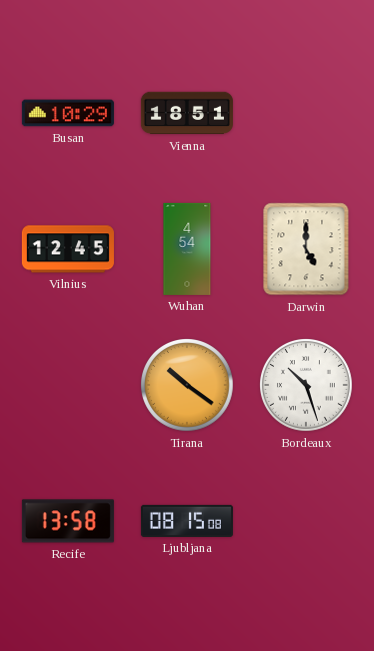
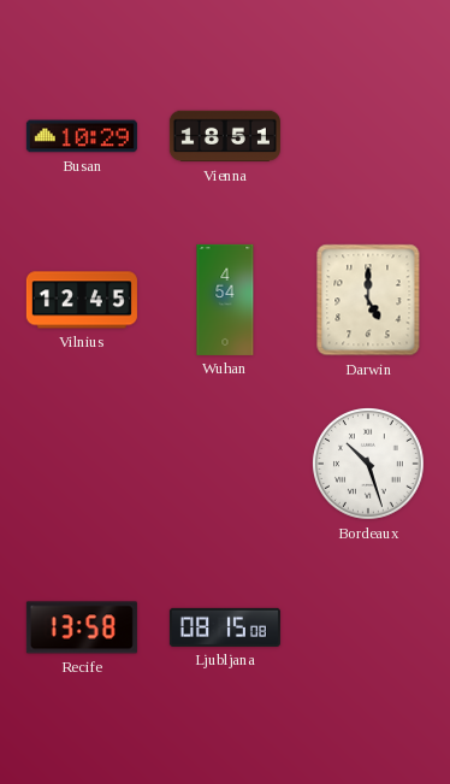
Tirana: 10:21 -> none
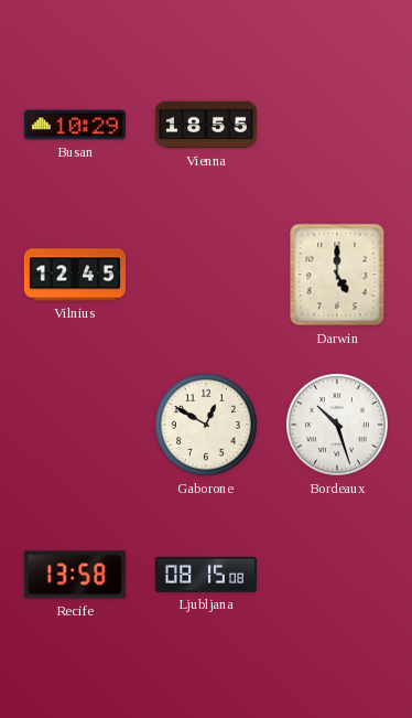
Vienna: 18:51 -> 18:55
Wuhan: 4:54 -> none
Gaborone: none -> 12:50
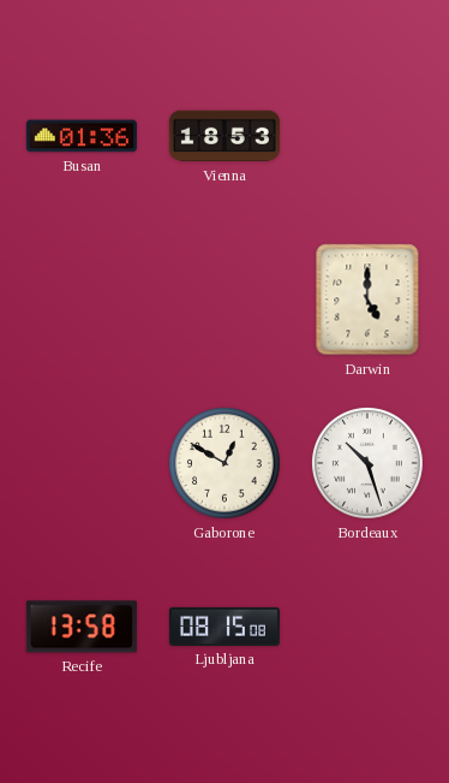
Busan: 10:29 -> 01:36
Vienna: 18:55 -> 18:53
Vilnius: 12:45 -> none
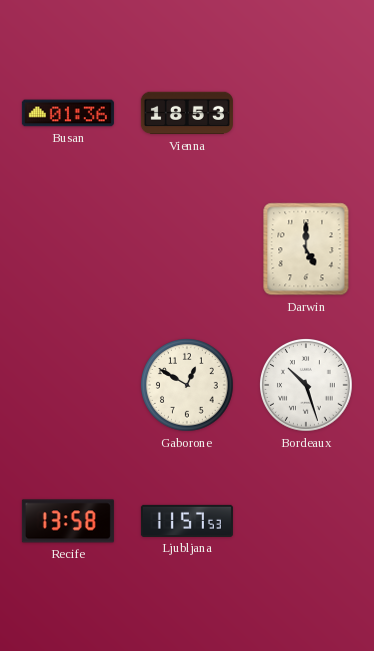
Ljubljana: 08:15 -> 11:57
